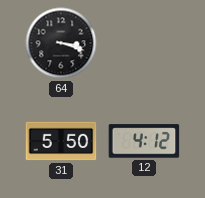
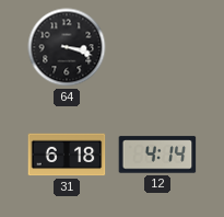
31: 5:50 -> 6:18
12: 4:12 -> 4:14
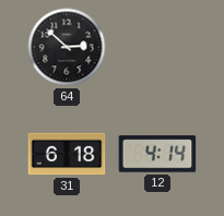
64: 3:18 -> 2:52
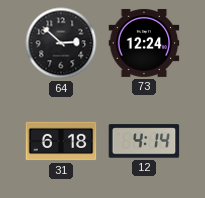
73: none -> 12:24
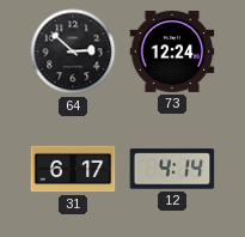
31: 6:18 -> 6:17
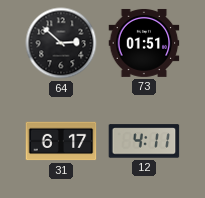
73: 12:24 -> 01:51
12: 4:14 -> 4:11
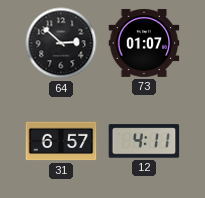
73: 01:51 -> 01:07
31: 6:17 -> 6:57
